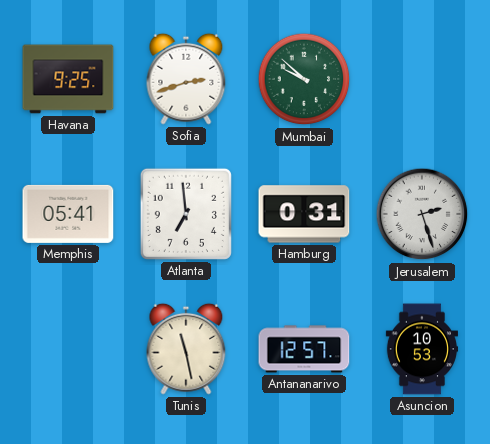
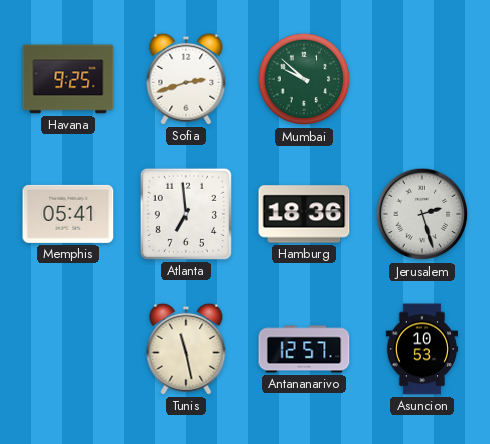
Hamburg: 0:31 -> 18:36
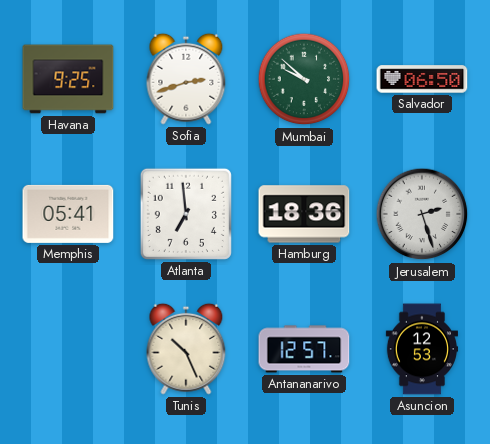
Salvador: none -> 06:50
Tunis: 11:28 -> 10:26
Asuncion: 10:53 -> 12:53
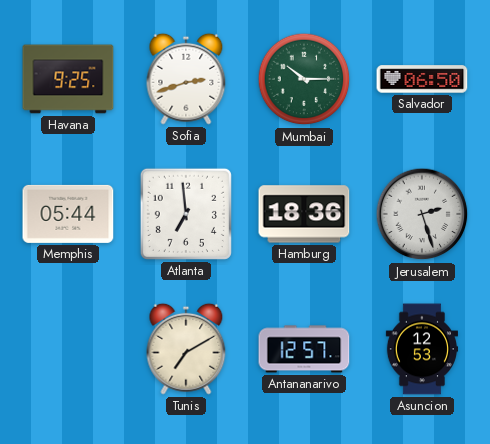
Mumbai: 9:52 -> 10:15
Memphis: 05:41 -> 05:44
Tunis: 10:26 -> 7:10
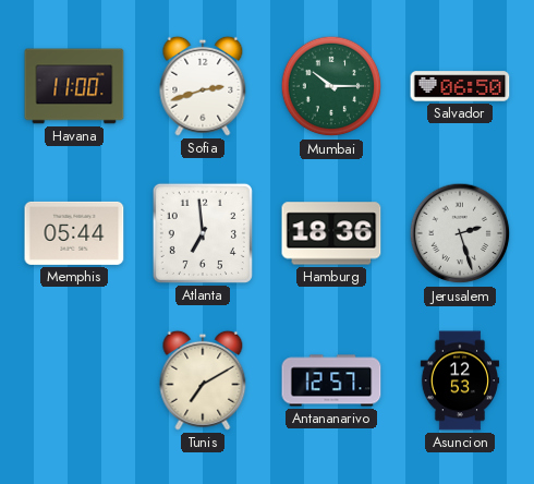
Havana: 9:25 -> 11:00
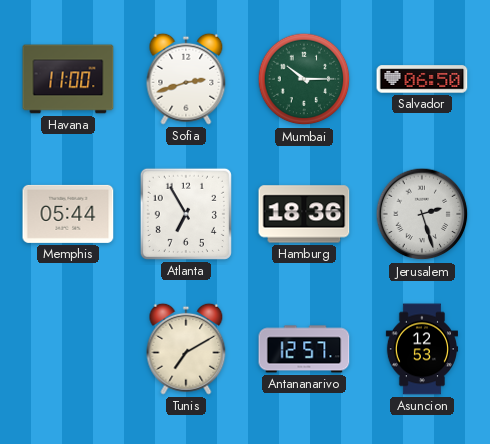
Atlanta: 6:59 -> 6:55
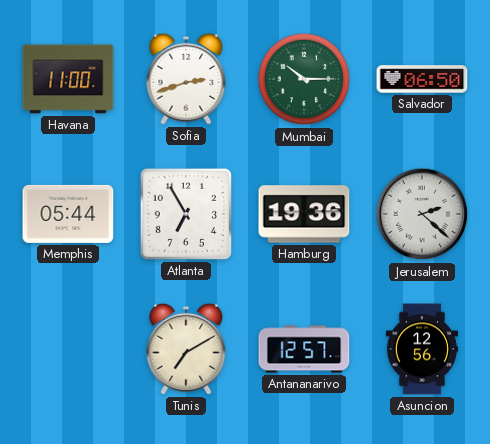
Hamburg: 18:36 -> 19:36
Jerusalem: 2:27 -> 2:22
Asuncion: 12:53 -> 12:56
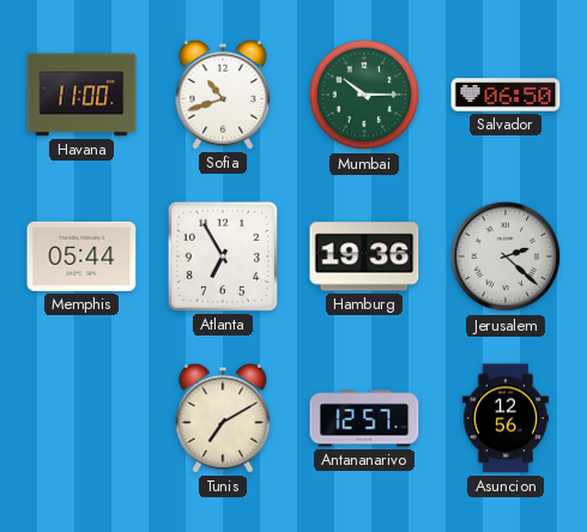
Sofia: 2:42 -> 10:42
